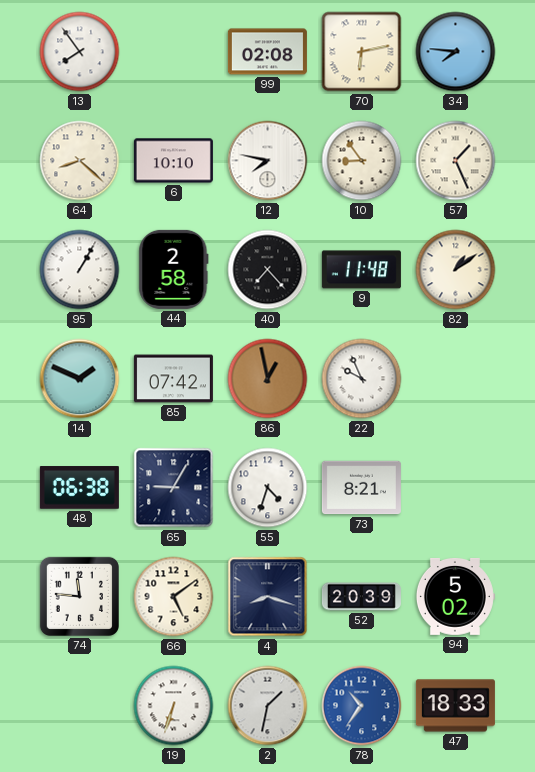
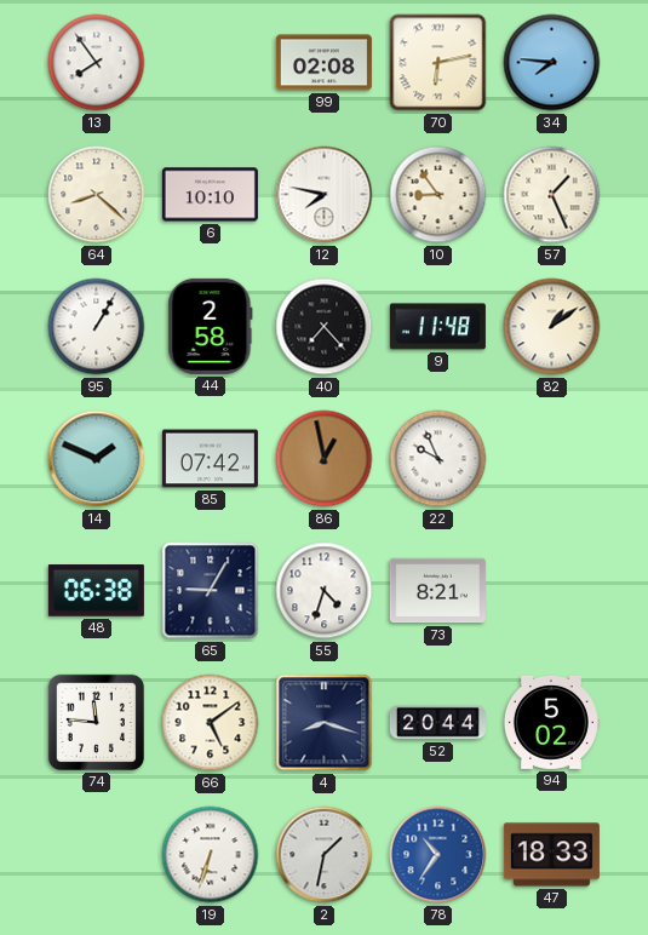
52: 20:39 -> 20:44
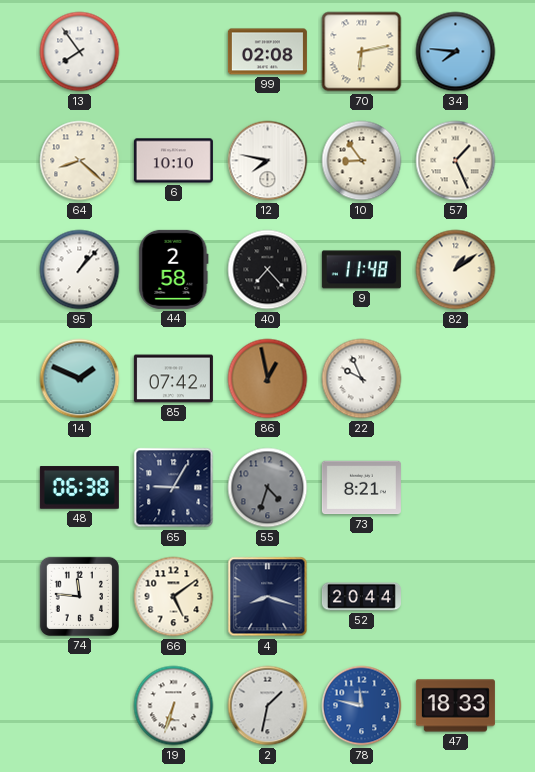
95: 1:05 -> 1:07
55 dial: white -> grey
94: 5:02 -> none
78: 10:36 -> 11:47
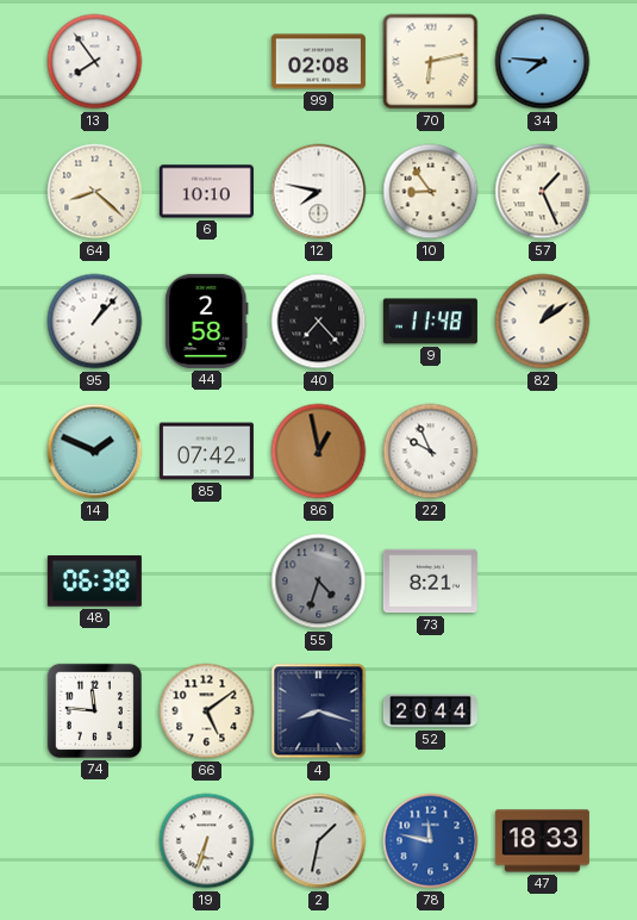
65: 9:05 -> none
